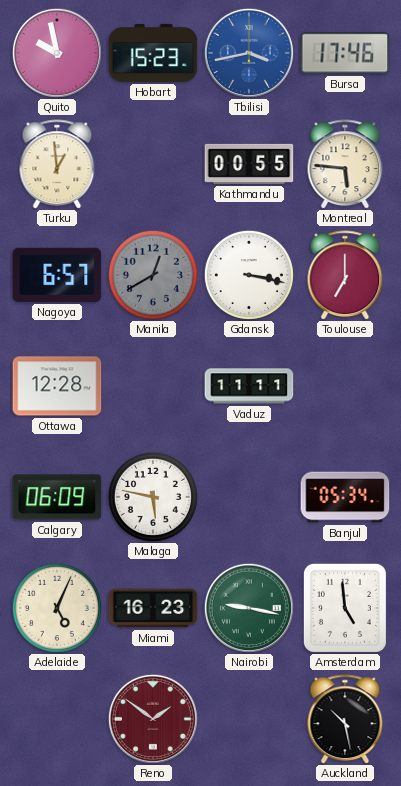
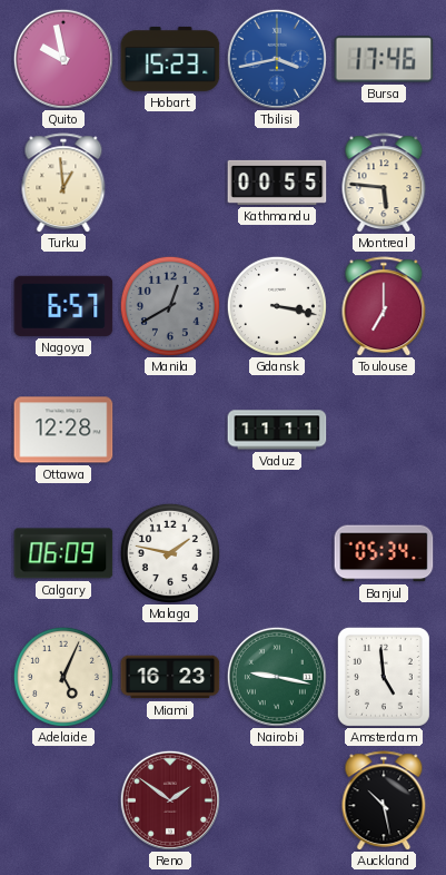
Malaga: 5:47 -> 1:47
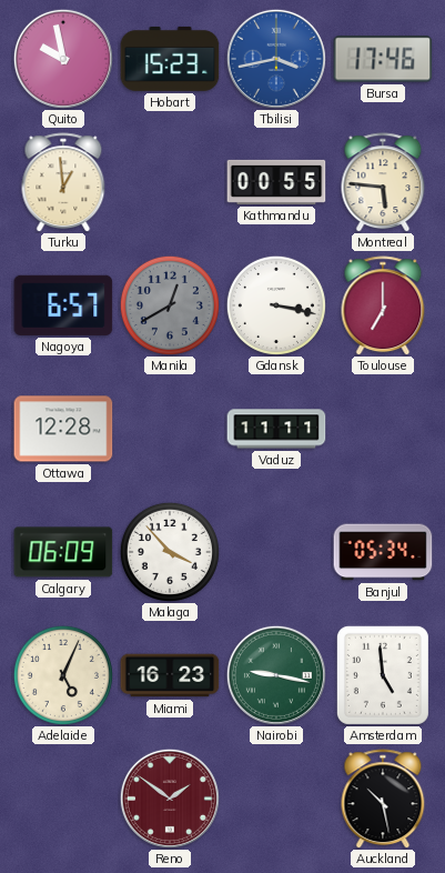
Malaga: 1:47 -> 3:53
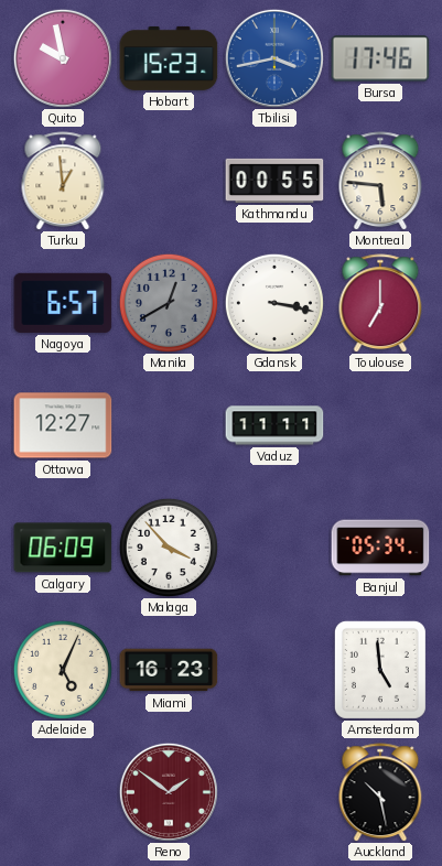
Ottawa: 12:28 -> 12:27
Nairobi: 9:17 -> none
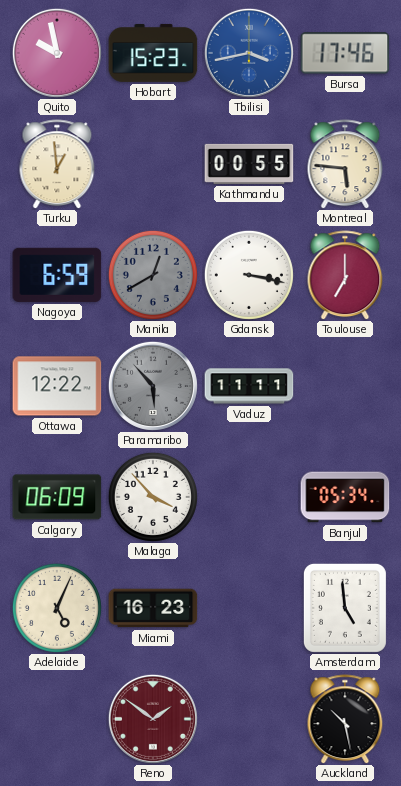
Nagoya: 6:57 -> 6:59
Ottawa: 12:27 -> 12:22
Paramaribo: none -> 5:53
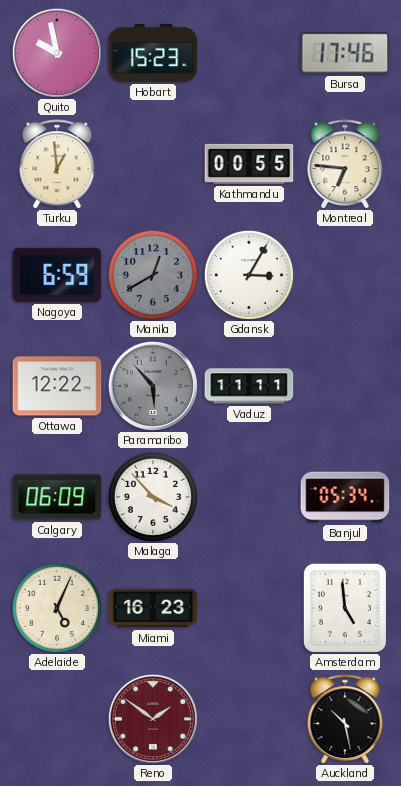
Tbilisi: 3:43 -> none
Montreal: 5:46 -> 6:46
Gdansk: 3:17 -> 3:05
Toulouse: 7:00 -> none
